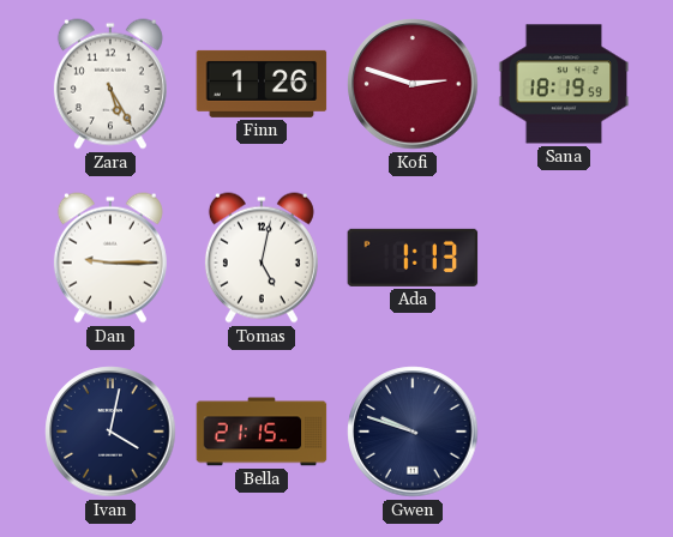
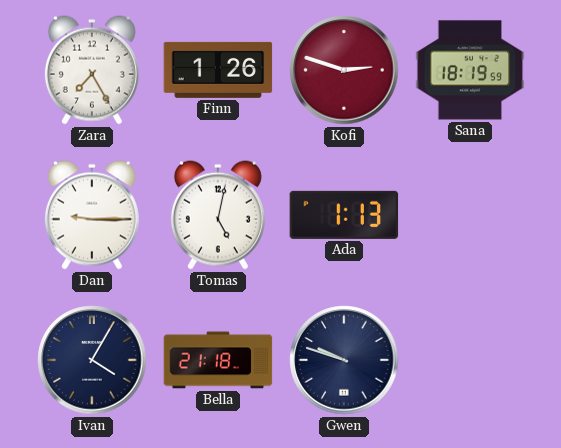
Zara: 5:25 -> 7:25
Ivan: 4:02 -> 4:05
Bella: 21:15 -> 21:18
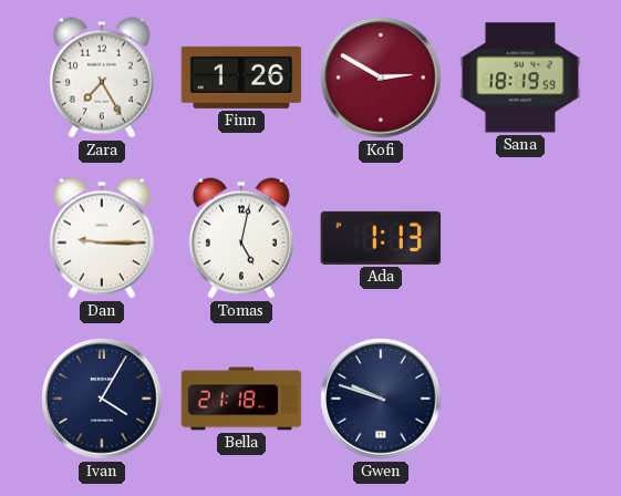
Kofi: 2:48 -> 2:50
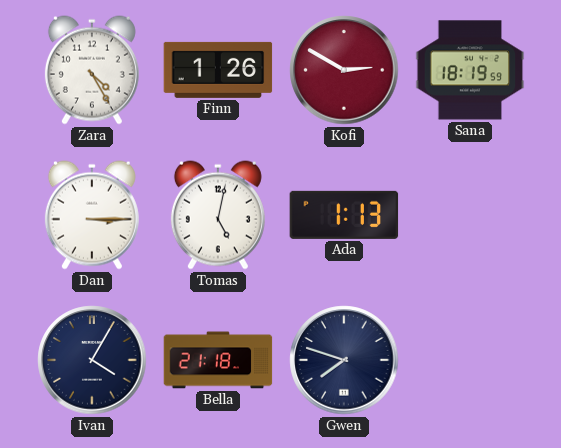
Zara: 7:25 -> 4:25
Dan: 9:15 -> 3:15
Gwen: 9:48 -> 7:48
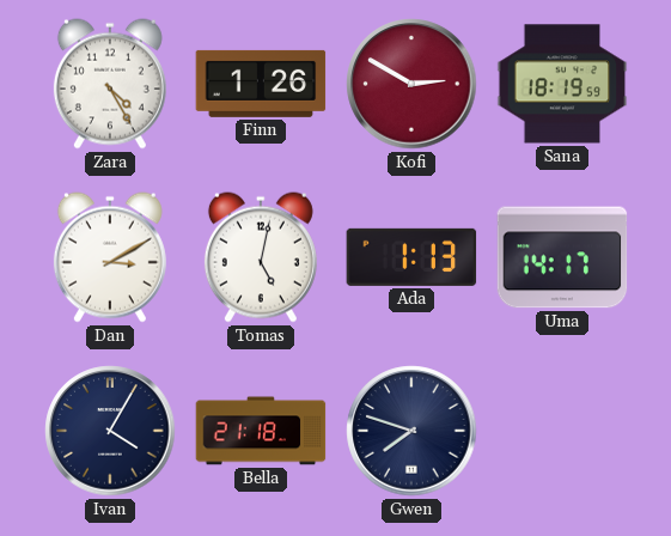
Dan: 3:15 -> 3:10
Uma: none -> 14:17
